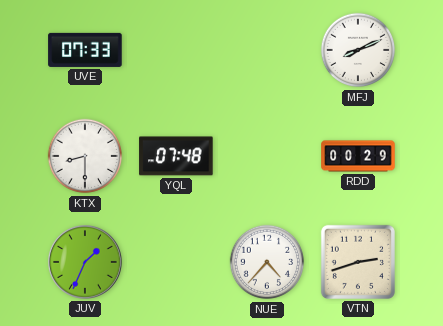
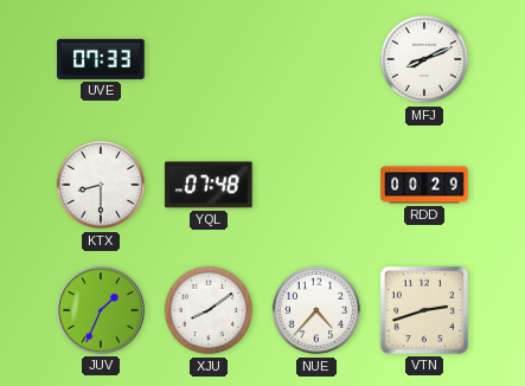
XJU: none -> 8:09
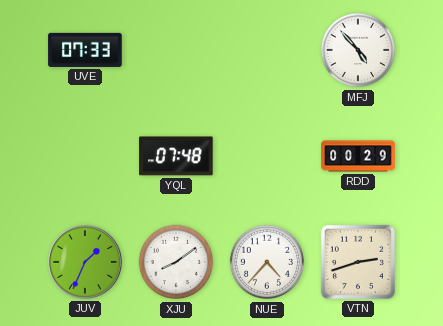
MFJ: 8:11 -> 4:53
KTX: 8:30 -> none
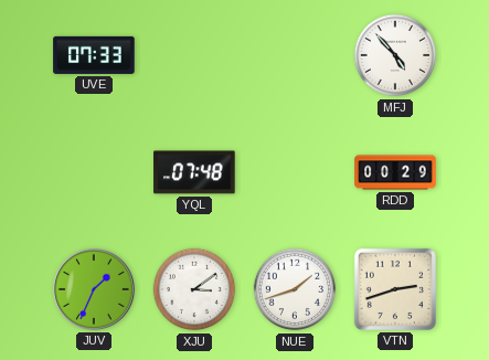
XJU: 8:09 -> 3:09
NUE: 4:37 -> 1:42
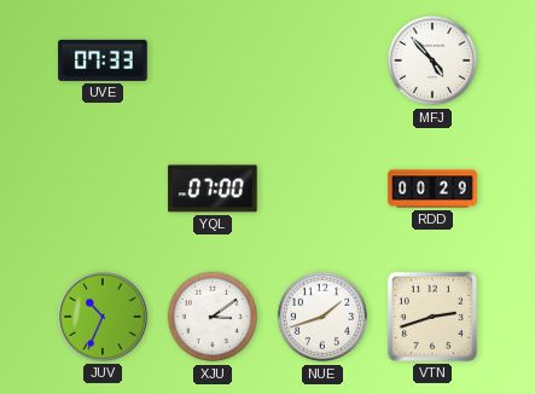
YQL: 07:48 -> 07:00
JUV: 1:34 -> 10:34
